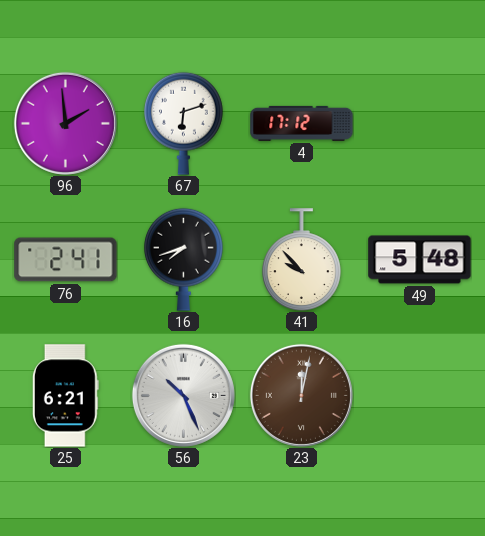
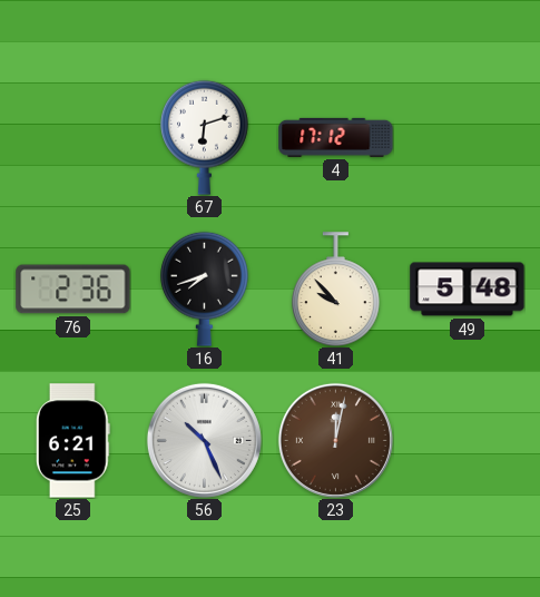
96: 1:59 -> none
76: 2:41 -> 2:36
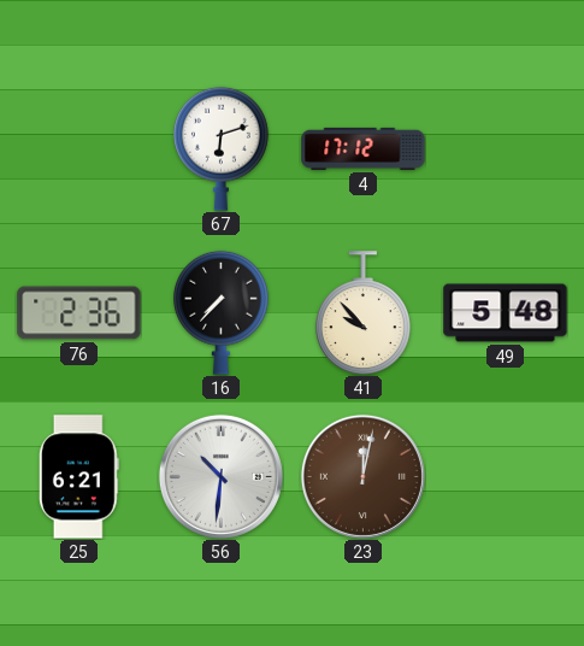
16: 7:42 -> 7:37
56: 10:26 -> 10:31
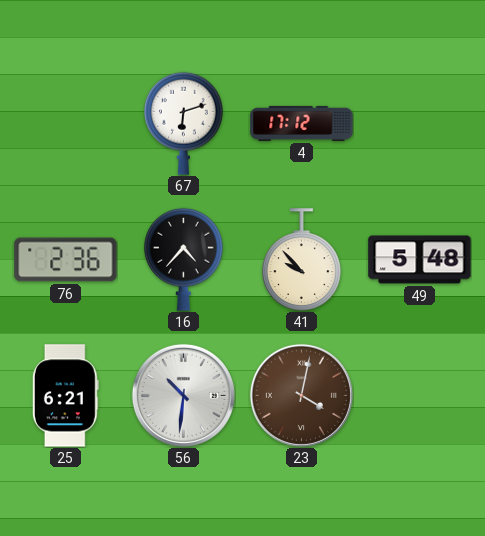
16: 7:37 -> 4:37
23: 12:02 -> 4:02
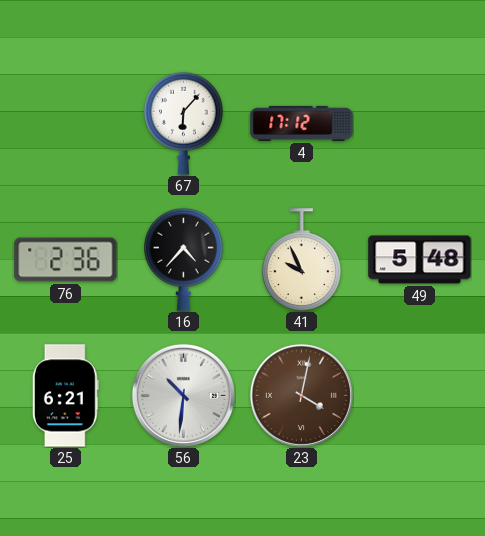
67: 6:12 -> 6:07
41: 9:53 -> 9:56
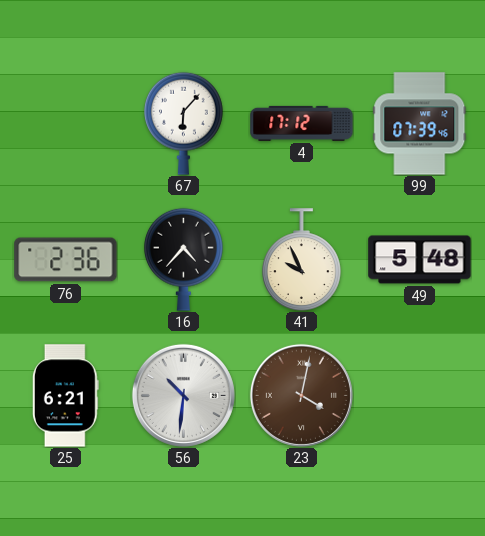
99: none -> 07:39
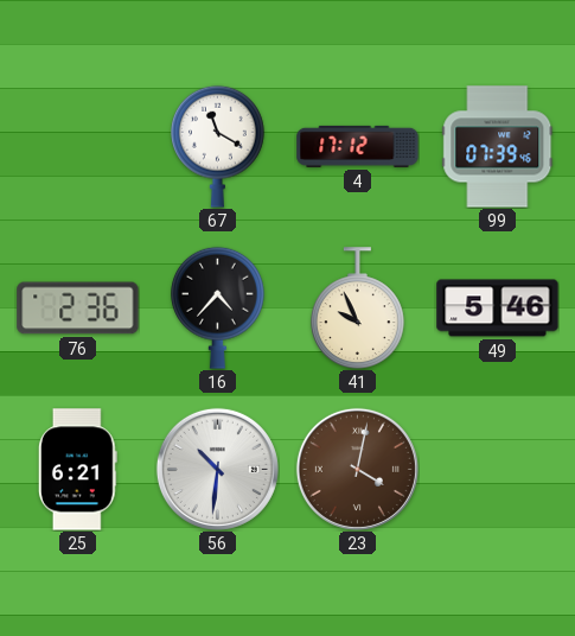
67: 6:07 -> 11:20
49: 5:48 -> 5:46
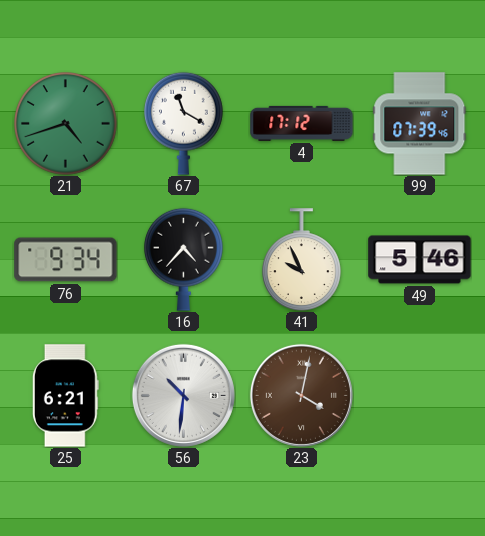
21: none -> 4:42
76: 2:36 -> 9:34
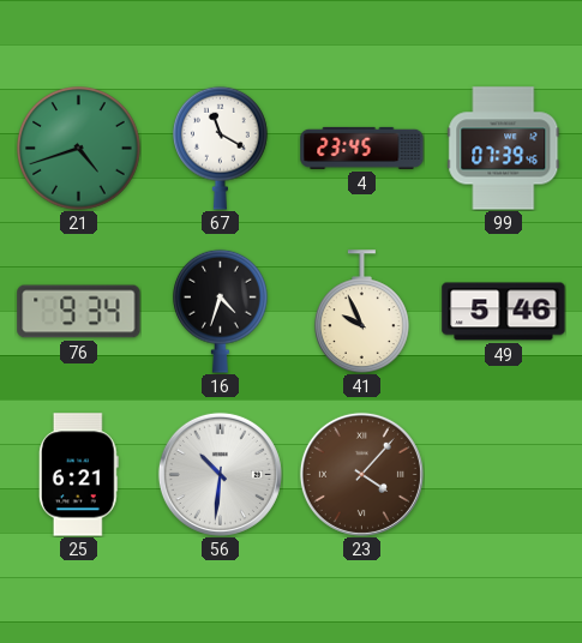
4: 17:12 -> 23:45
16: 4:37 -> 4:33
23: 4:02 -> 4:07
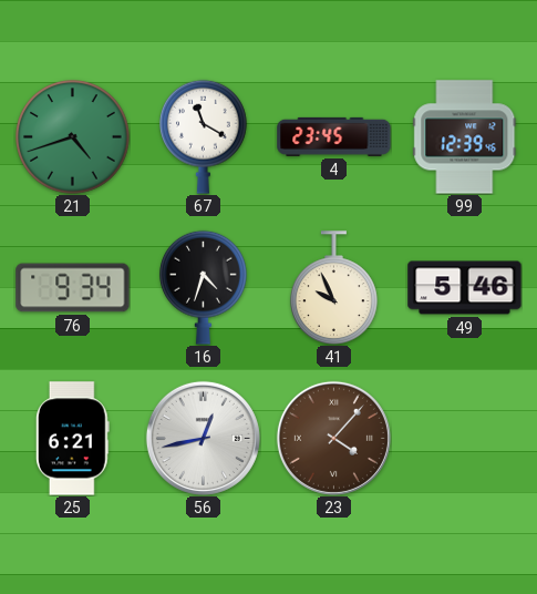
99: 07:39 -> 12:39
56: 10:31 -> 12:43
